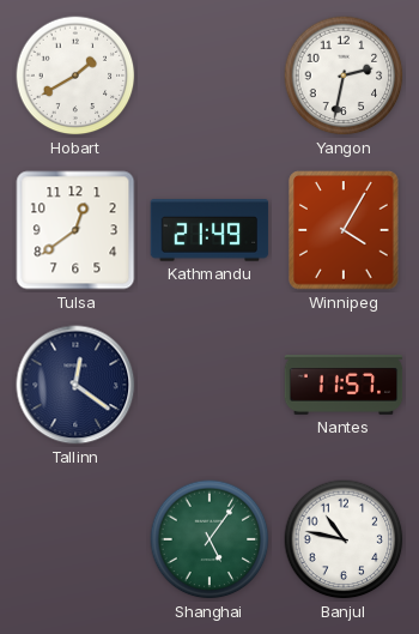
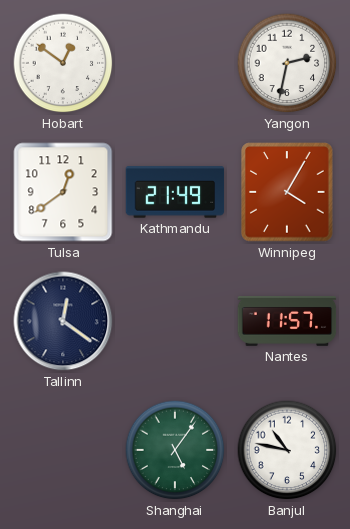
Hobart: 1:40 -> 12:51
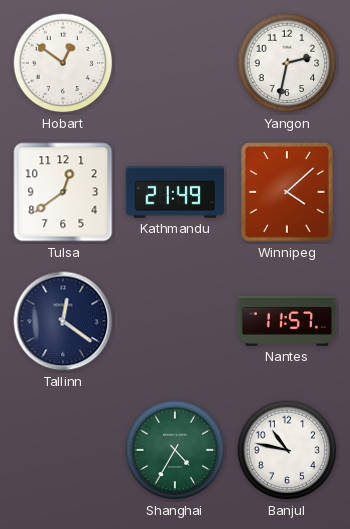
Winnipeg: 4:05 -> 4:08
Shanghai: 5:06 -> 4:35
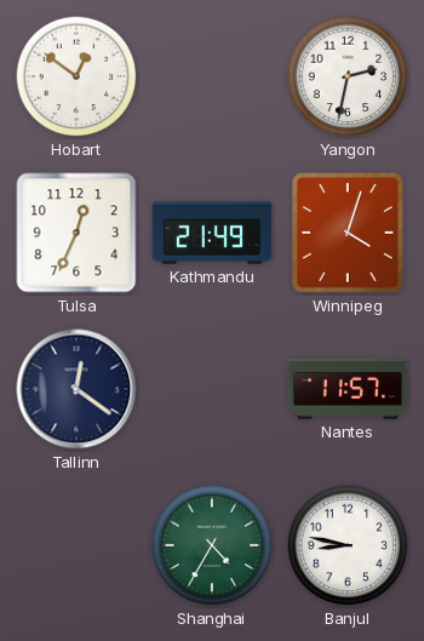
Tulsa: 12:39 -> 12:34
Winnipeg: 4:08 -> 4:03
Banjul: 10:47 -> 8:47
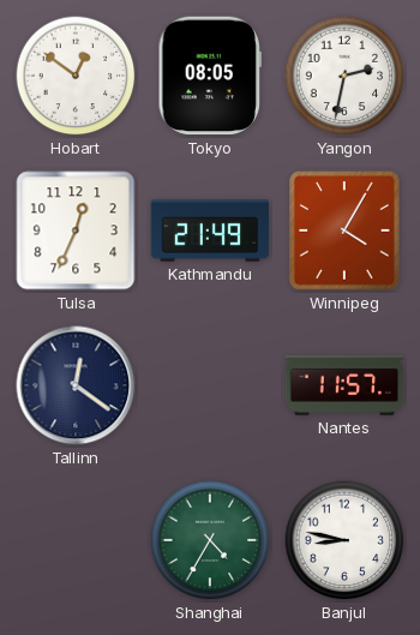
Tokyo: none -> 08:05
Winnipeg: 4:03 -> 4:05
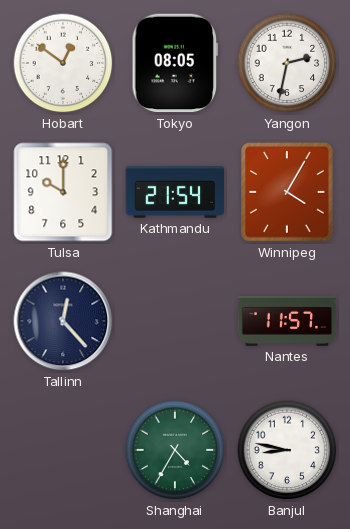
Tulsa: 12:34 -> 10:00
Kathmandu: 21:49 -> 21:54
Tallinn: 12:21 -> 12:23
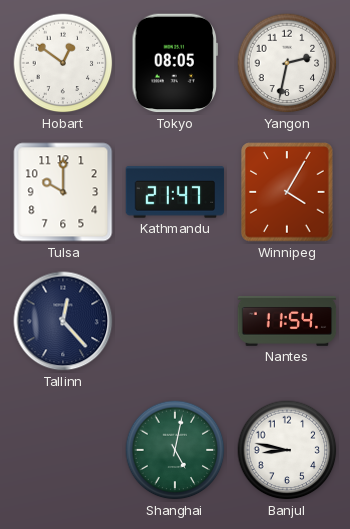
Kathmandu: 21:54 -> 21:47
Nantes: 11:57 -> 11:54
Shanghai: 4:35 -> 5:02
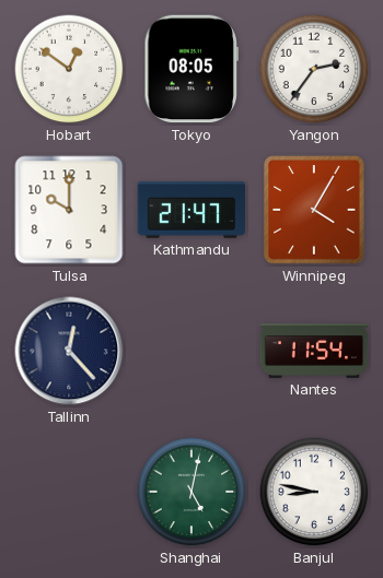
Yangon: 2:32 -> 2:36
